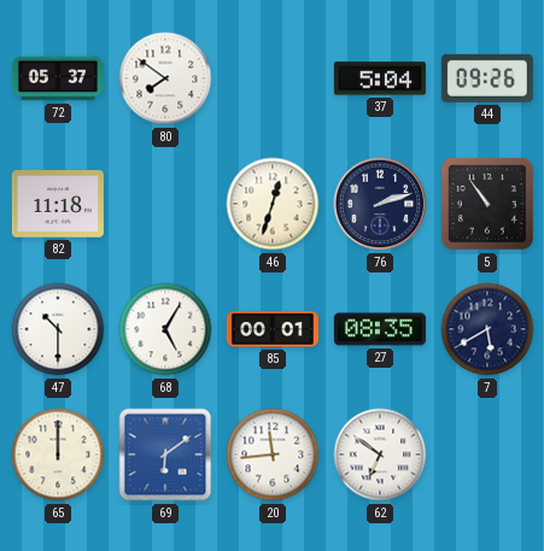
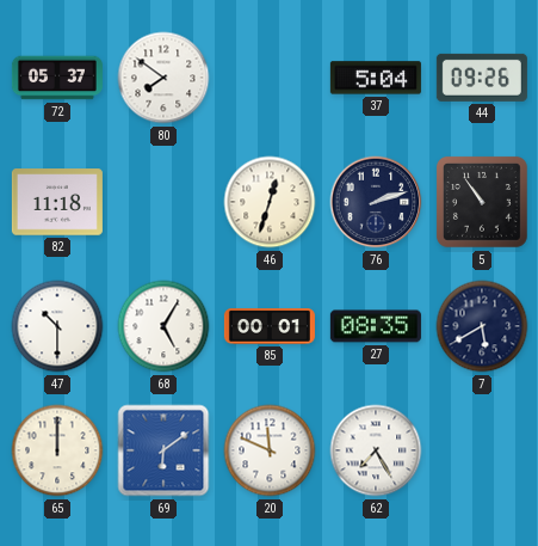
20: 11:44 -> 11:49
62: 6:51 -> 7:25
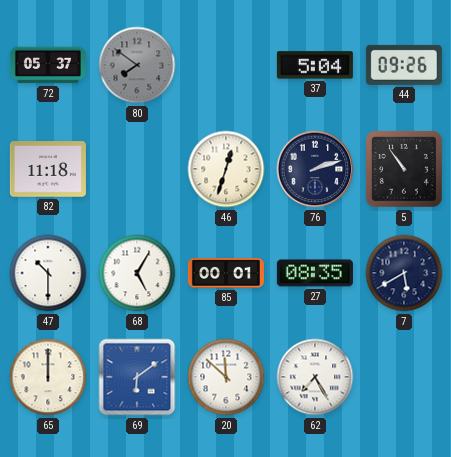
80 dial: white -> grey
20: 11:49 -> 11:52
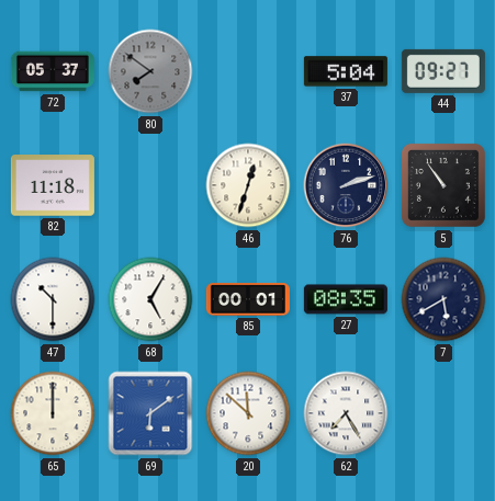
44: 09:26 -> 09:27
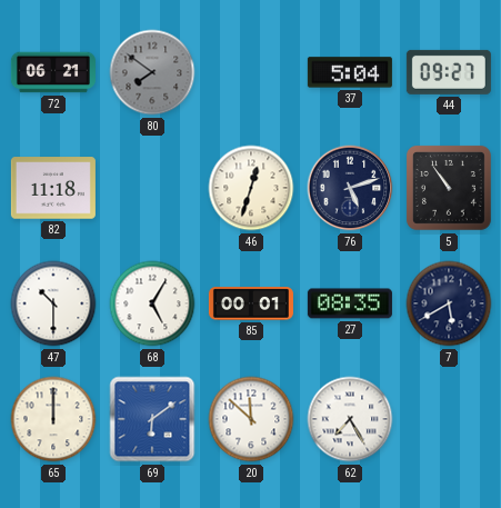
72: 05:37 -> 06:21
76: 2:12 -> 5:12
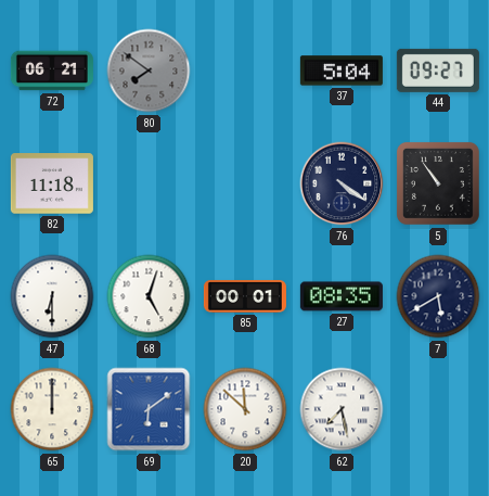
46: 12:33 -> none
76: 5:12 -> 4:21
47: 10:30 -> 6:30
68: 5:05 -> 5:03
62: 7:25 -> 7:28
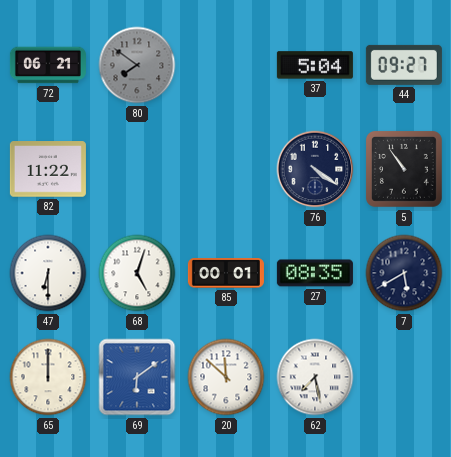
82: 11:18 -> 11:22
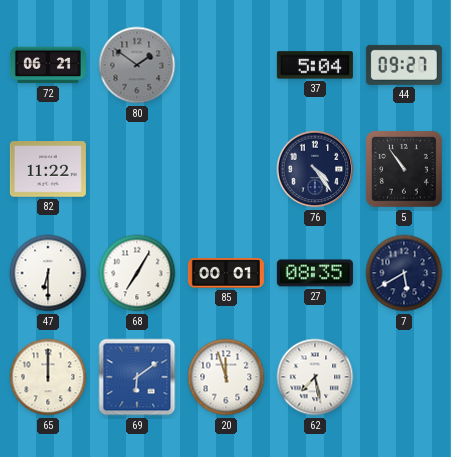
80: 7:51 -> 1:51
76: 4:21 -> 4:24
68: 5:03 -> 7:05
20: 11:52 -> 11:57
